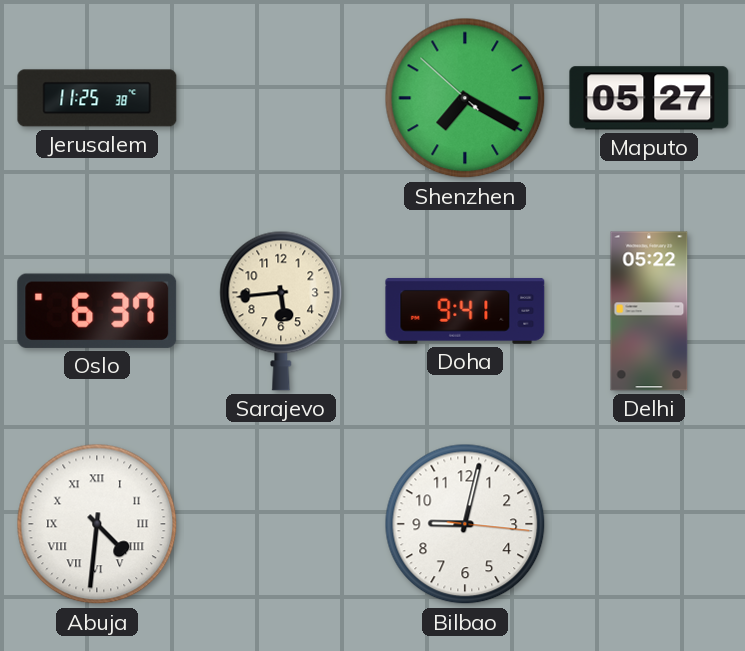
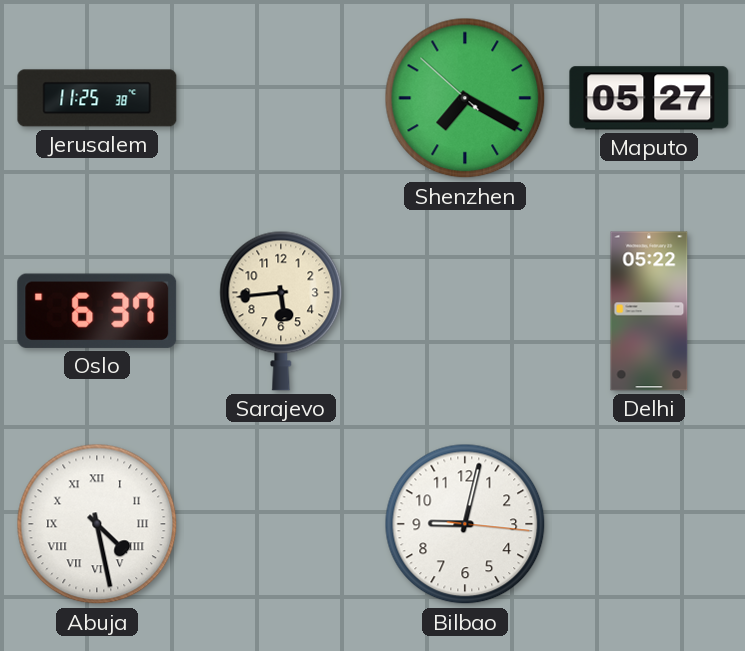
Doha: 9:41 -> none
Abuja: 4:31 -> 4:28
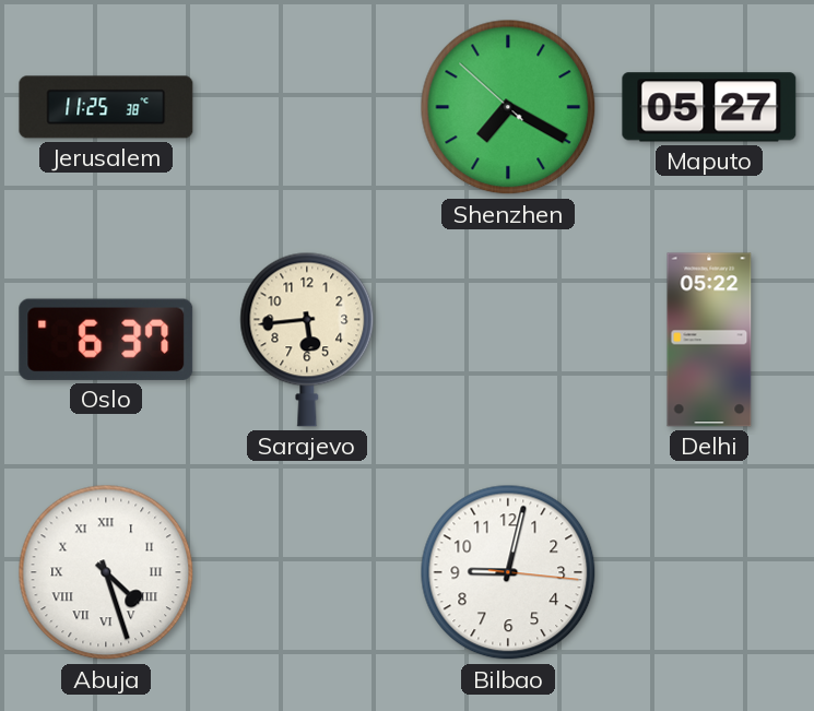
Abuja: 4:28 -> 4:27
